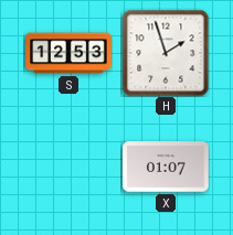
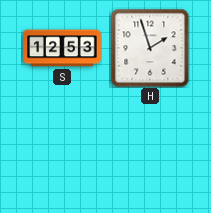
X: 01:07 -> none
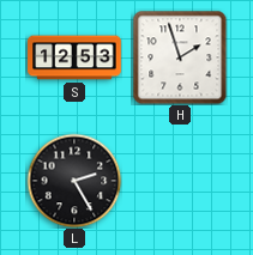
L: none -> 2:25
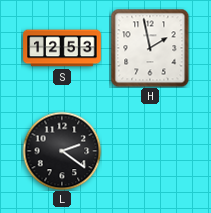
H: 1:57 -> 1:58
L: 2:25 -> 2:21
